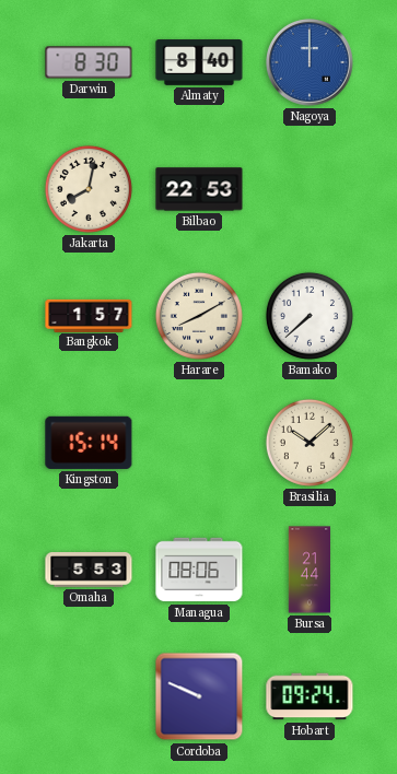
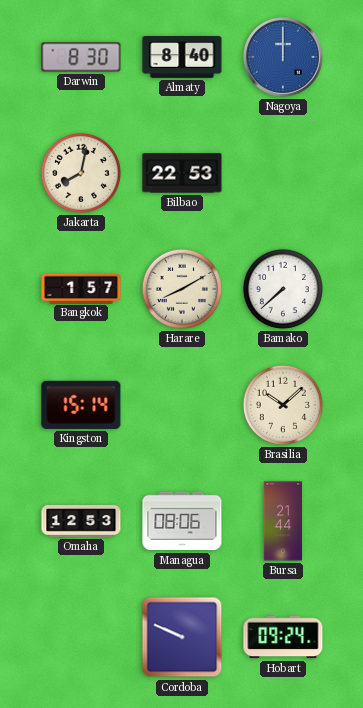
Omaha: 5:53 -> 12:53
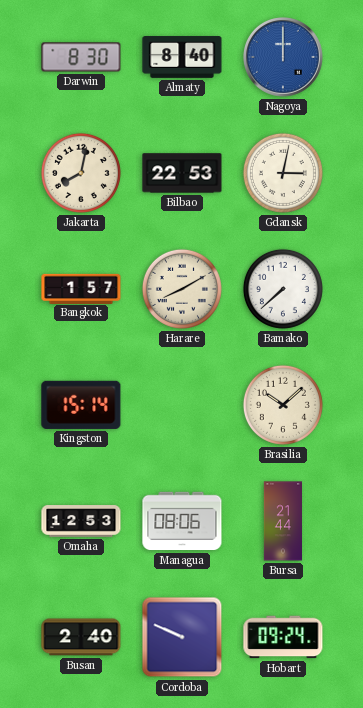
Gdansk: none -> 3:02
Busan: none -> 2:40
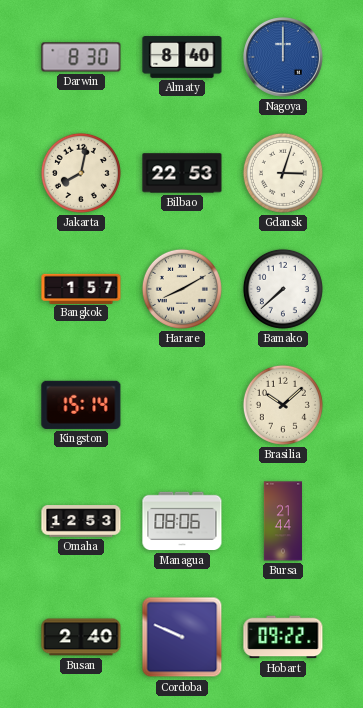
Gdansk: 3:02 -> 3:03
Hobart: 09:24 -> 09:22
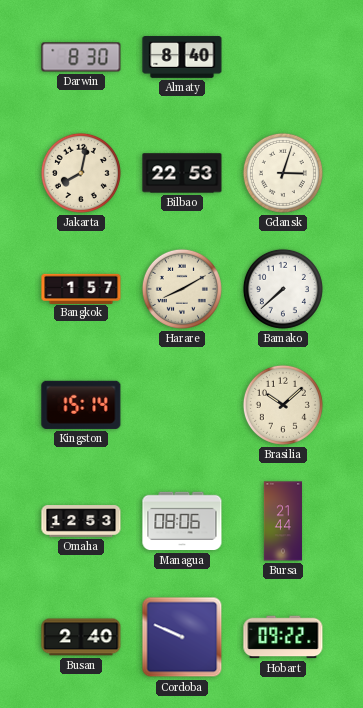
Nagoya: 12:00 -> none
